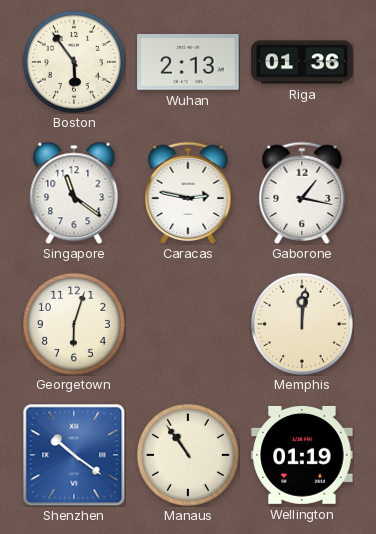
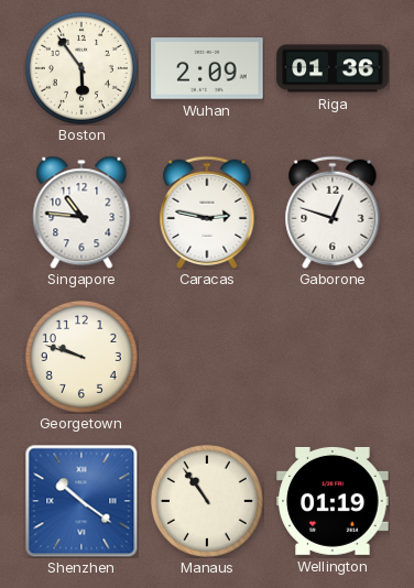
Wuhan: 2:13 -> 2:09
Singapore: 11:21 -> 10:46
Gaborone: 1:17 -> 12:48
Georgetown: 6:03 -> 9:48
Memphis: 12:01 -> none
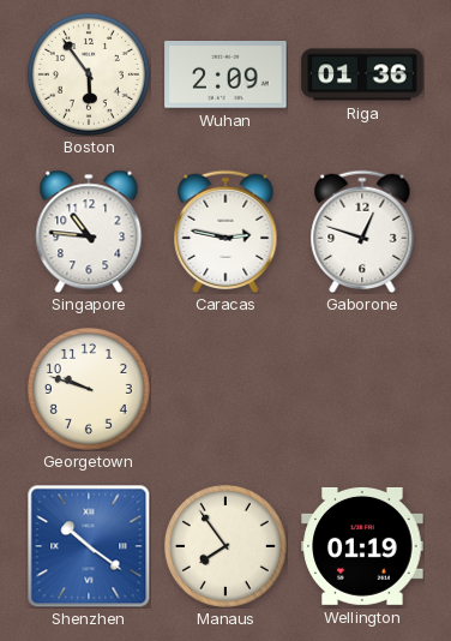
Manaus: 10:54 -> 7:54
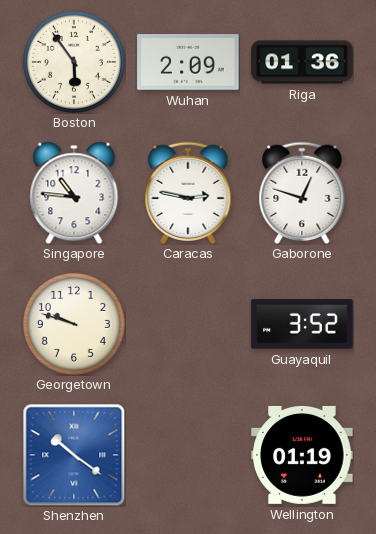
Guayaquil: none -> 3:52
Manaus: 7:54 -> none
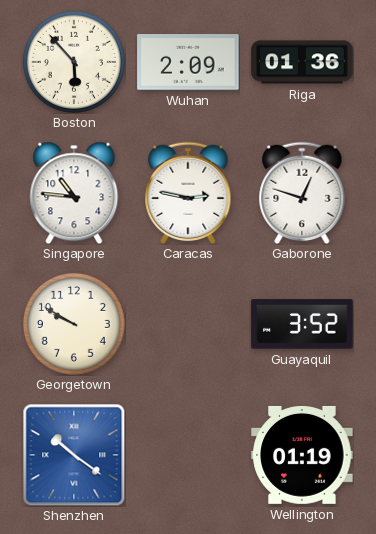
Boston: 5:54 -> 5:53
Georgetown: 9:48 -> 9:50
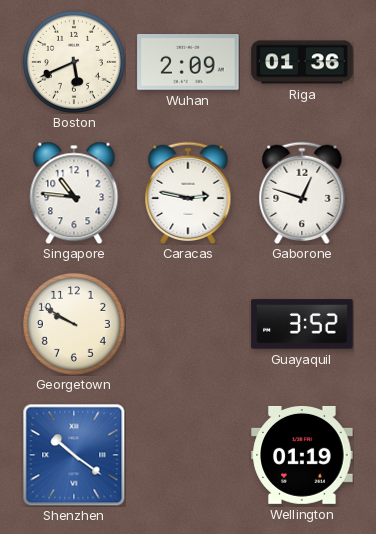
Boston: 5:53 -> 5:41
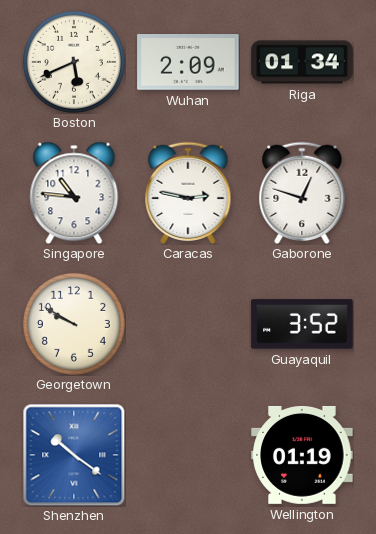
Riga: 01:36 -> 01:34
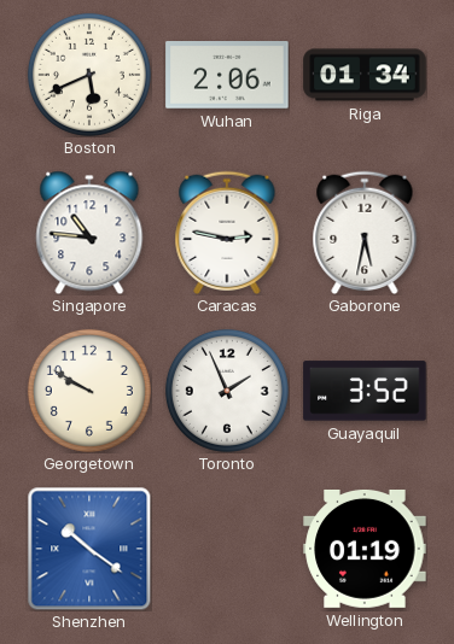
Wuhan: 2:09 -> 2:06
Gaborone: 12:48 -> 5:32
Toronto: none -> 1:56
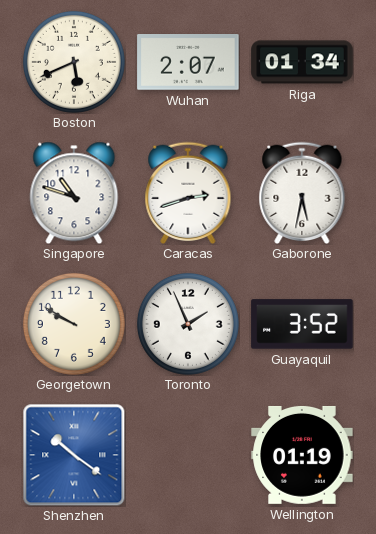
Wuhan: 2:06 -> 2:07
Singapore: 10:46 -> 10:48
Caracas: 2:47 -> 2:42
